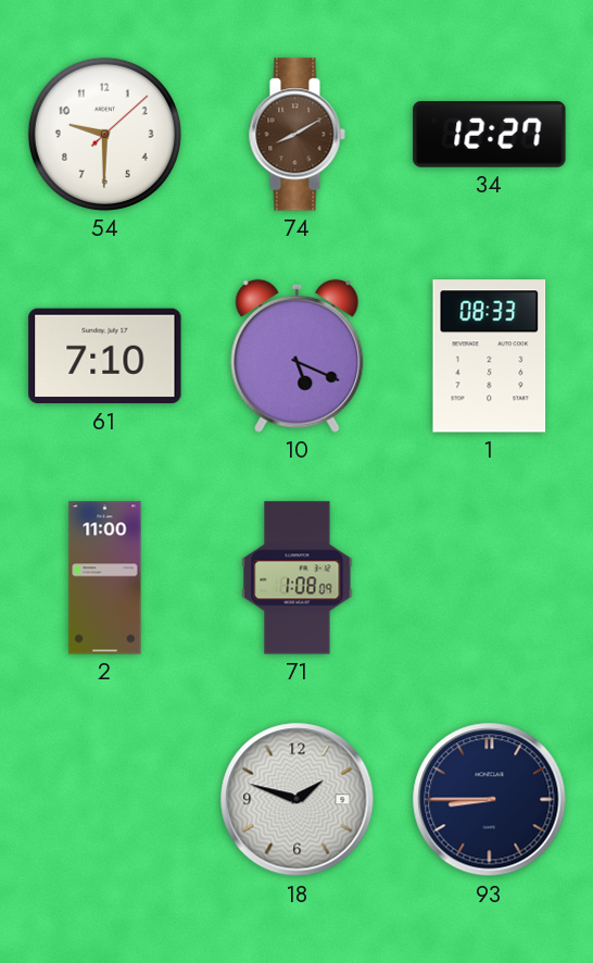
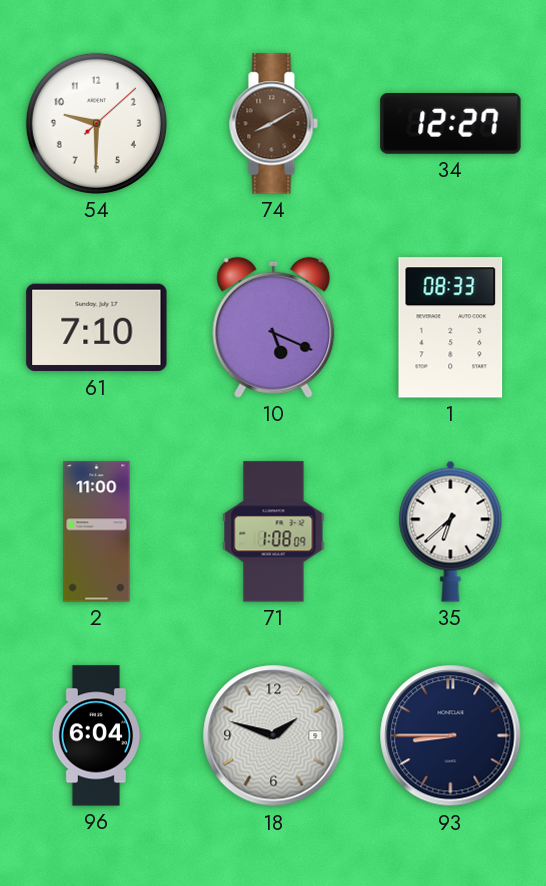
35: none -> 6:38
96: none -> 6:04
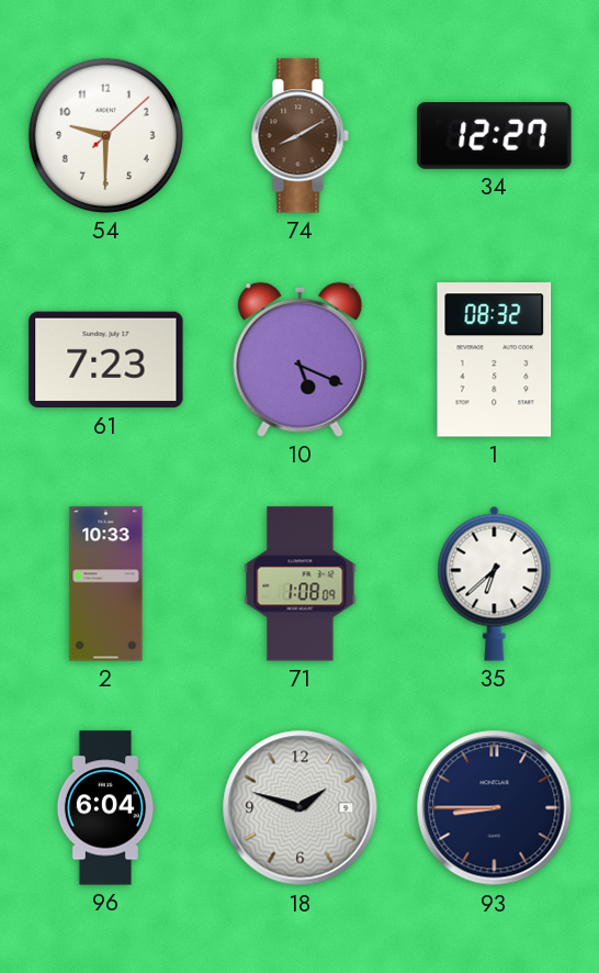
61: 7:10 -> 7:23
1: 08:33 -> 08:32
2: 11:00 -> 10:33
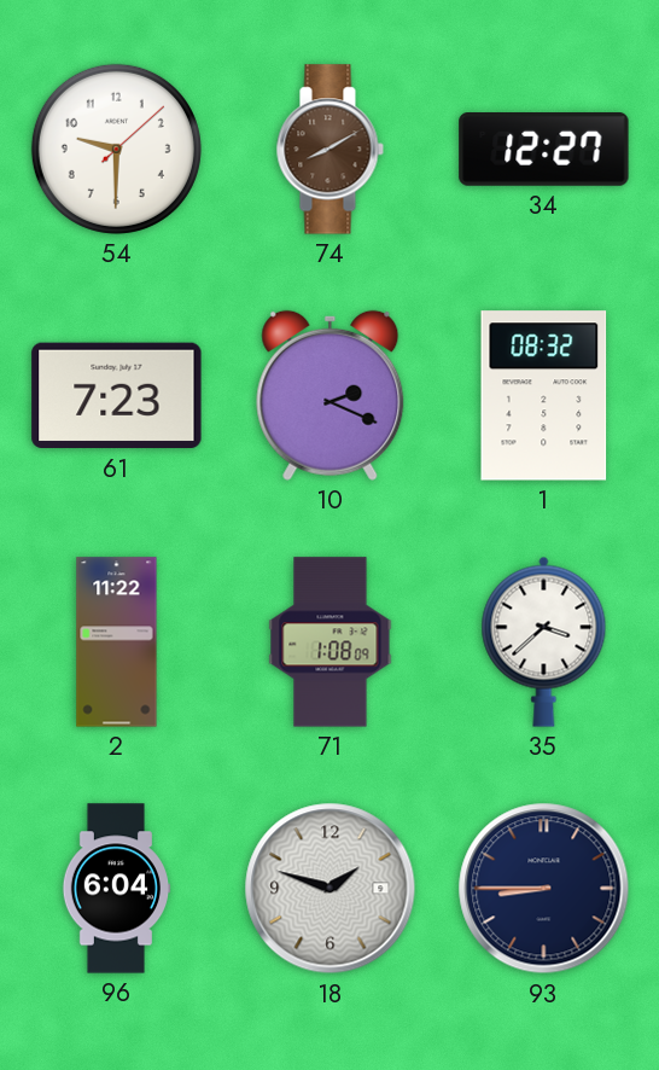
10: 5:19 -> 2:19
2: 10:33 -> 11:22
35: 6:38 -> 3:38
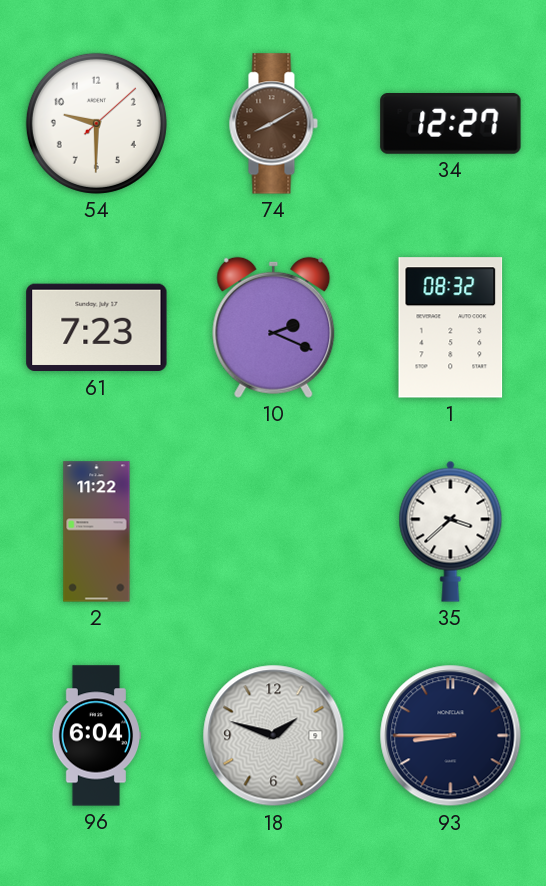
71: 1:08 -> none
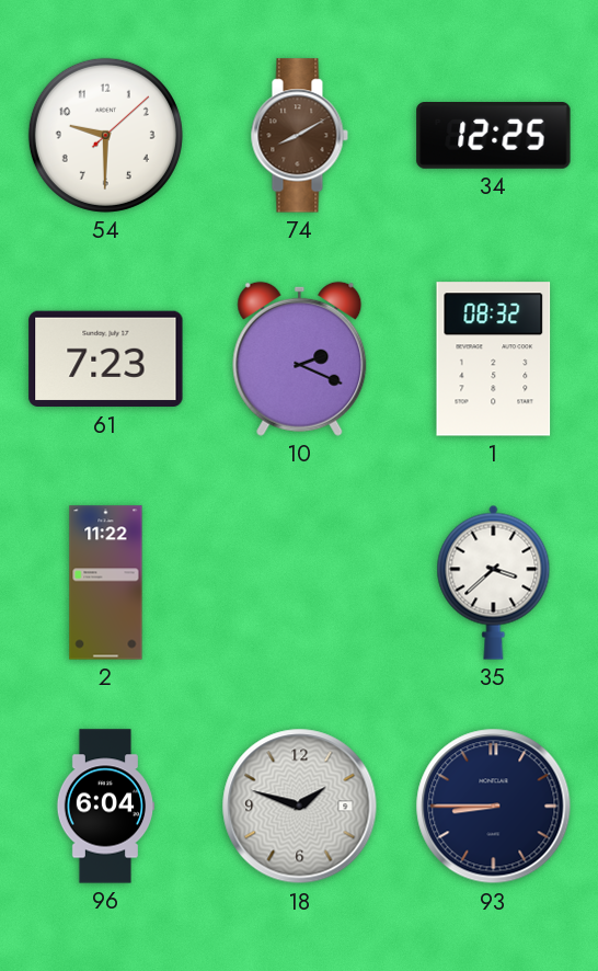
34: 12:27 -> 12:25
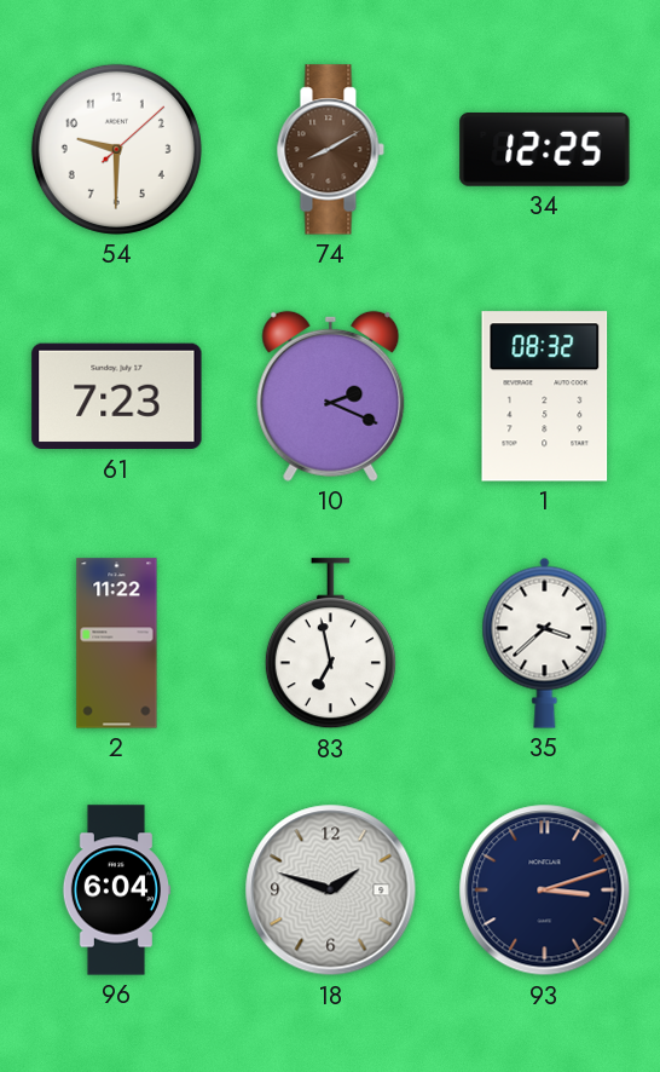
83: none -> 6:58
93: 8:45 -> 3:12
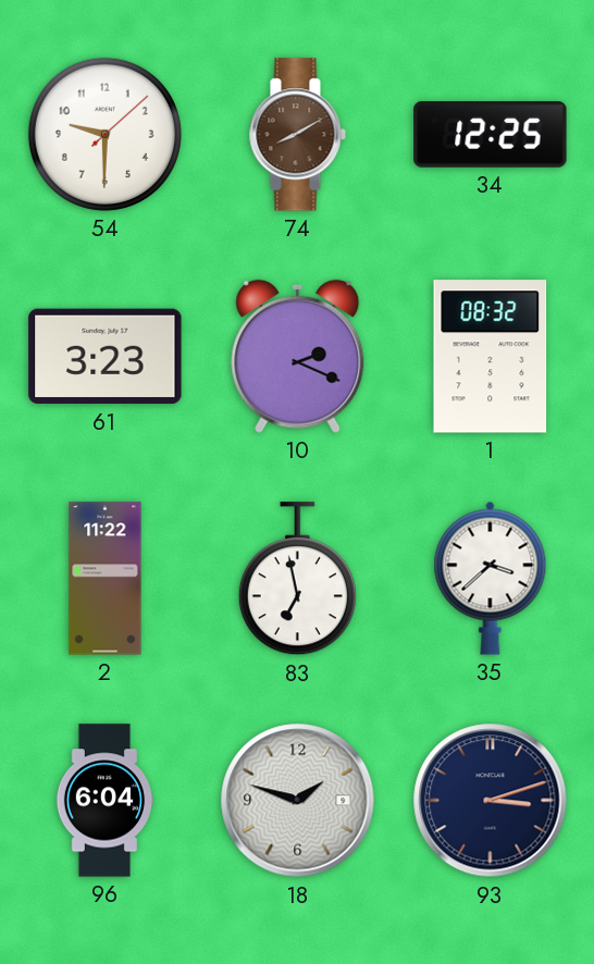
61: 7:23 -> 3:23
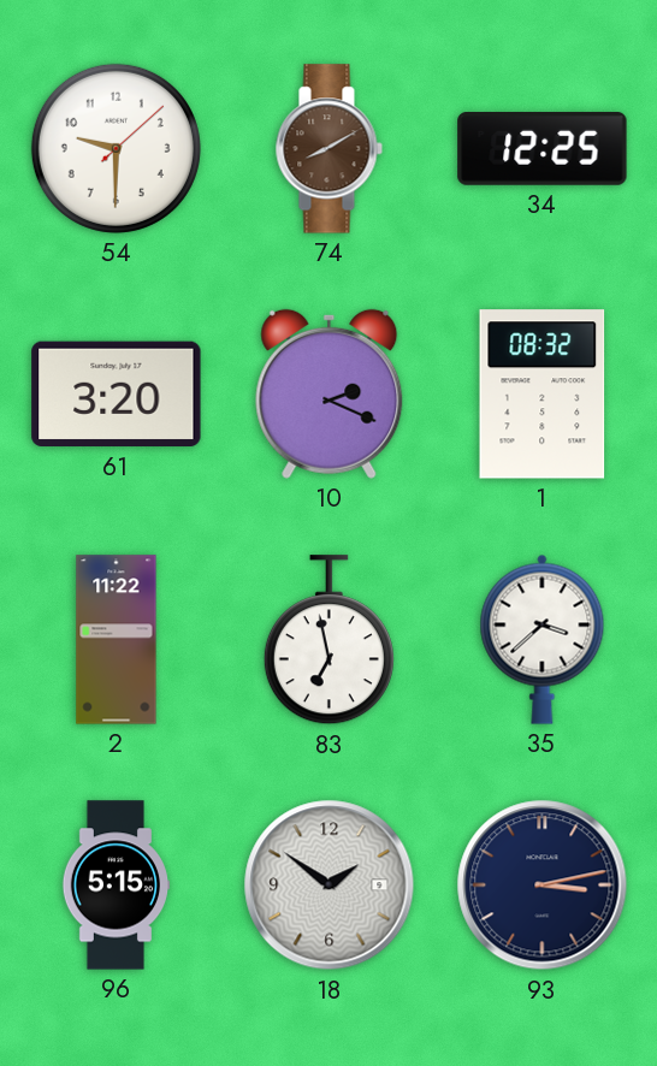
61: 3:23 -> 3:20
96: 6:04 -> 5:15
18: 1:48 -> 1:51
93: 3:12 -> 3:13
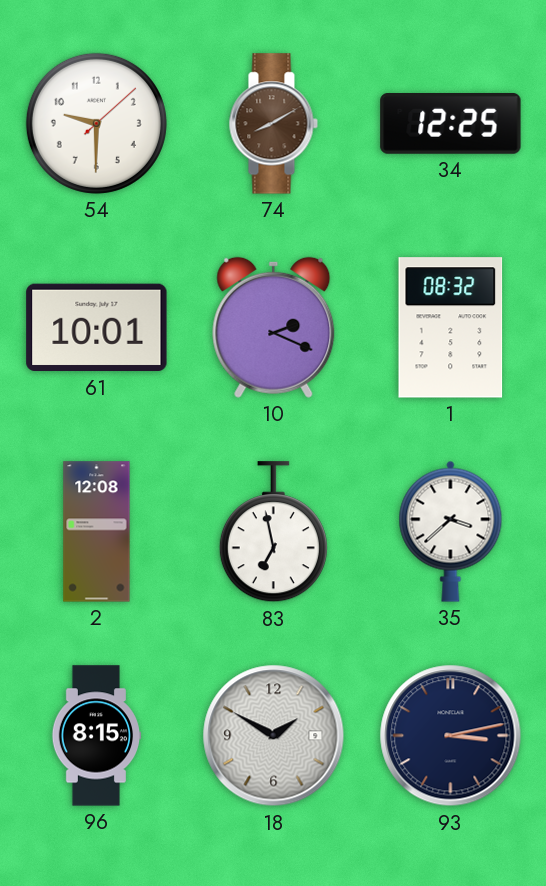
61: 3:20 -> 10:01
2: 11:22 -> 12:08
96: 5:15 -> 8:15
18: 1:51 -> 1:50
